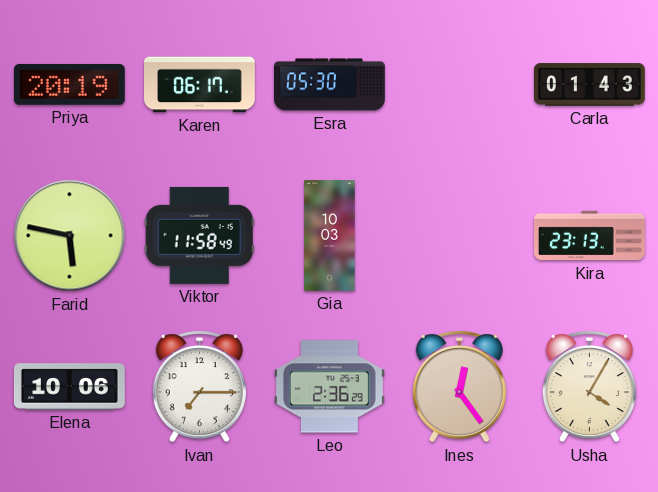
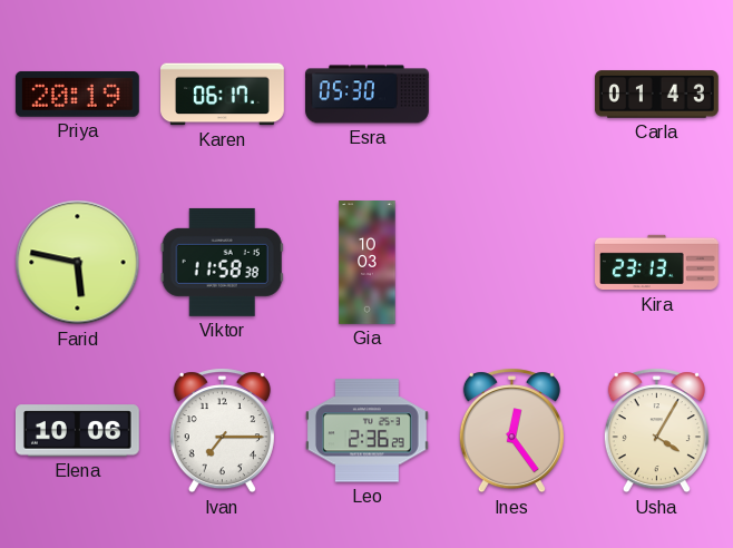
Viktor: 11:58:49 -> 11:58:38
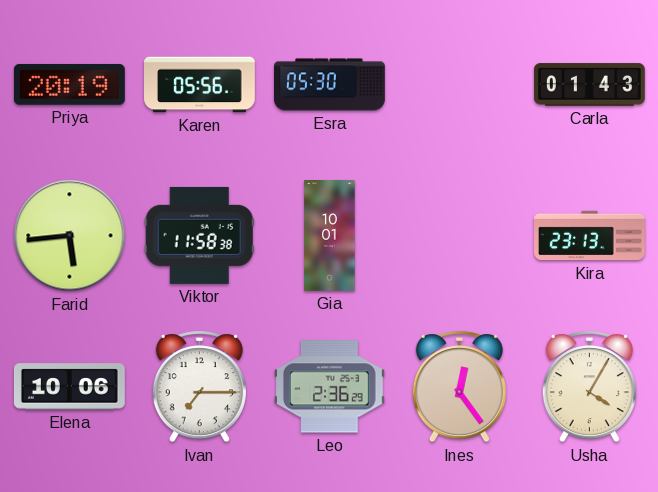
Karen: 06:17 -> 05:56
Farid: 5:47 -> 5:44
Gia: 10:03 -> 10:01
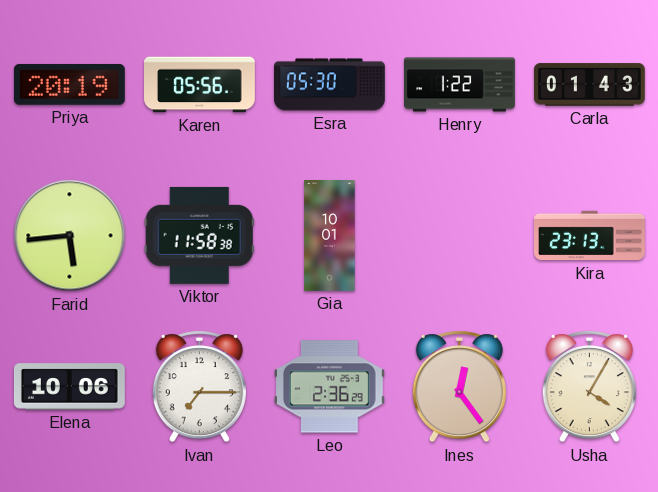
Henry: none -> 1:22
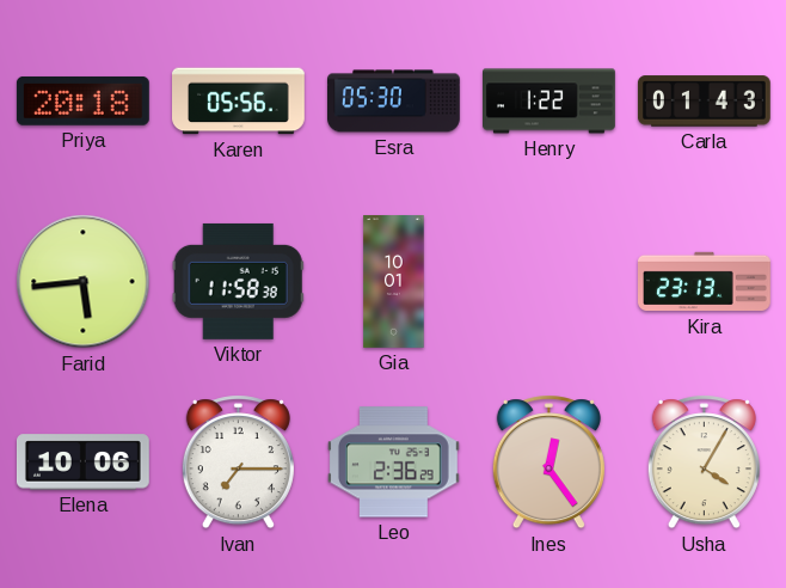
Priya: 20:19 -> 20:18
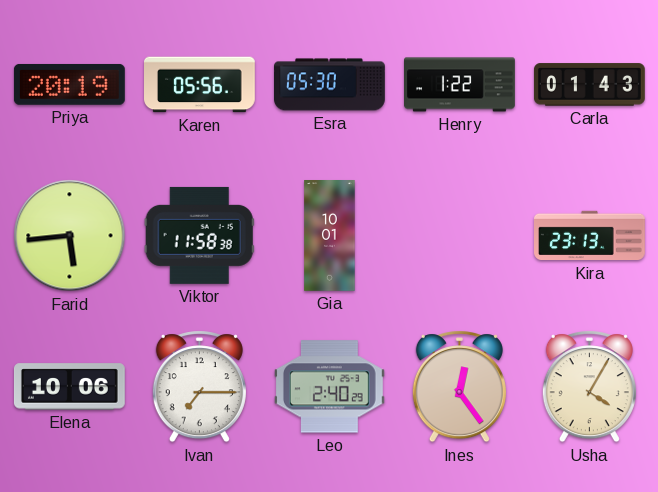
Priya: 20:18 -> 20:19
Leo: 2:36 -> 2:40
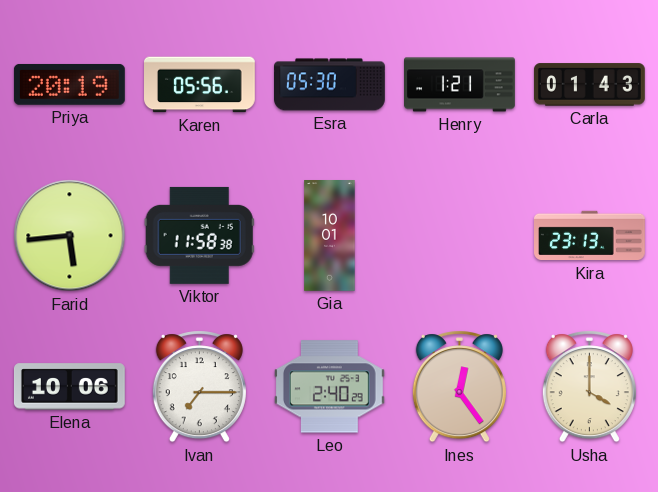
Henry: 1:22 -> 1:21
Usha: 4:05 -> 4:00
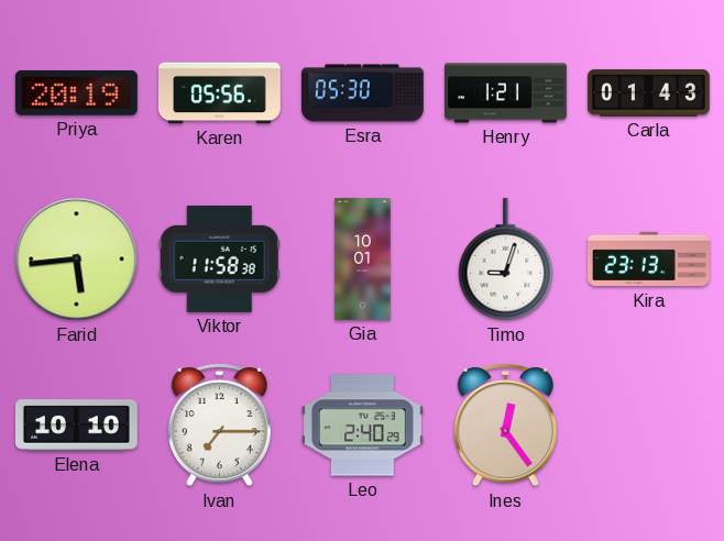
Timo: none -> 9:03
Elena: 10:06 -> 10:10
Usha: 4:00 -> none
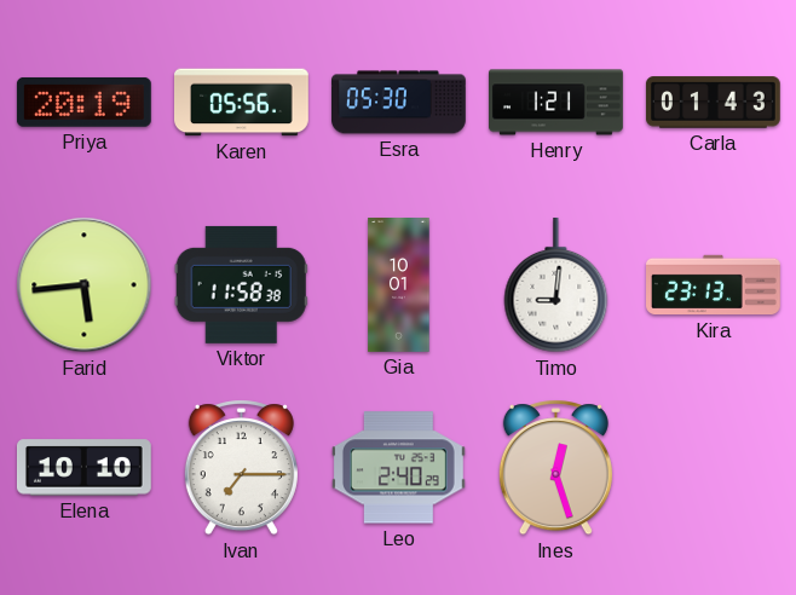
Timo: 9:03 -> 9:01
Ines: 12:24 -> 12:27
